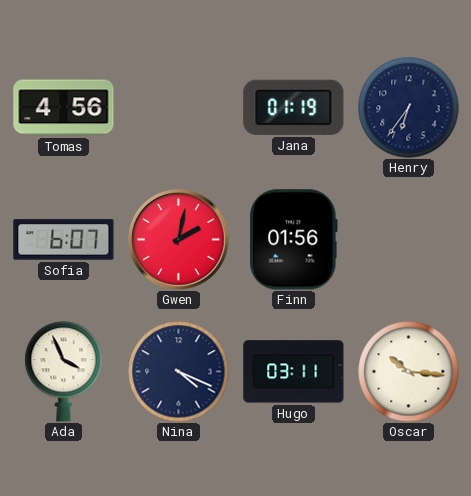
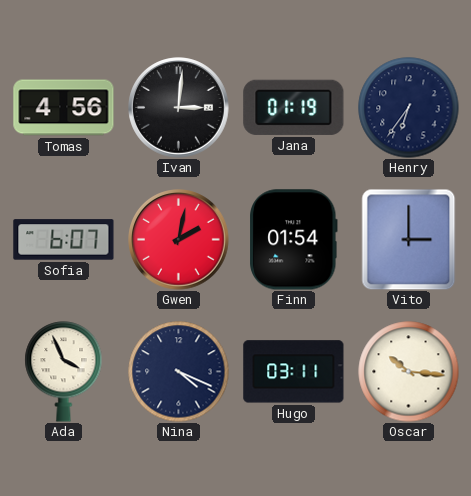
Ivan: none -> 3:01
Finn: 01:56 -> 01:54
Vito: none -> 3:00
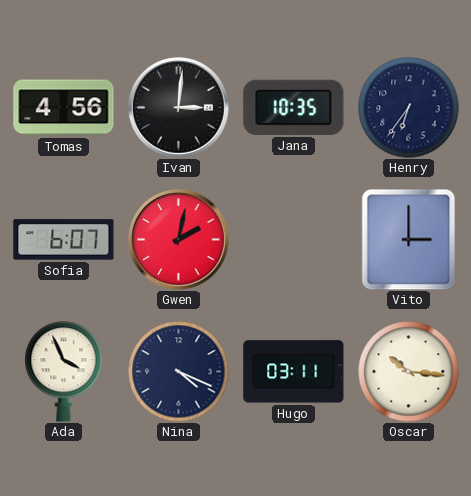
Jana: 01:19 -> 10:35
Finn: 01:54 -> none
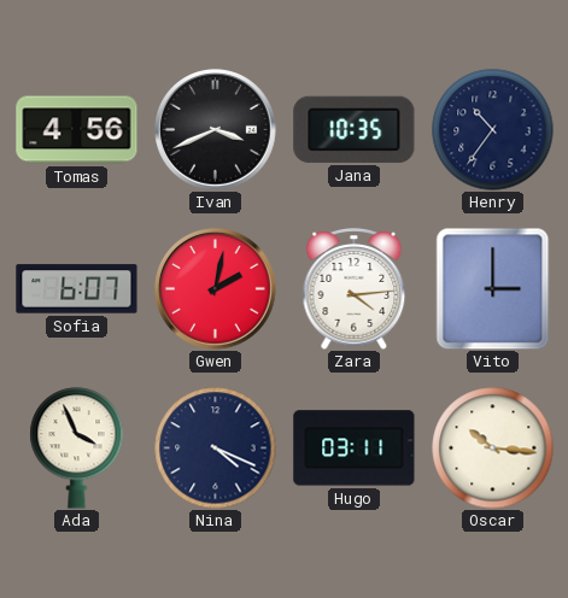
Ivan: 3:01 -> 3:41
Henry: 6:36 -> 10:36
Zara: none -> 4:14
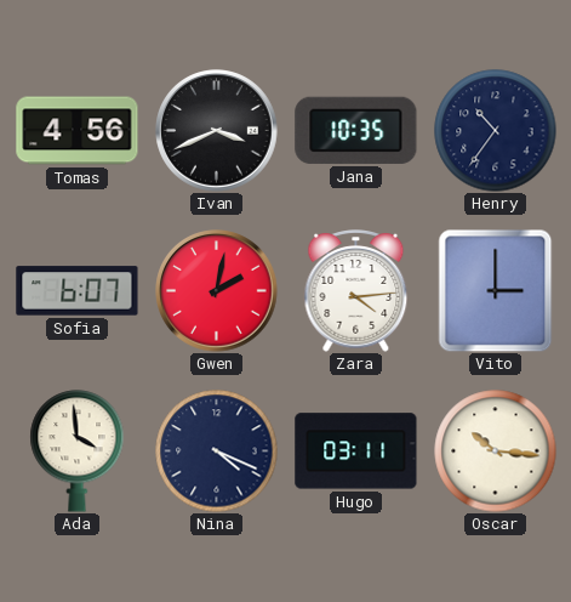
Ada: 3:56 -> 3:59
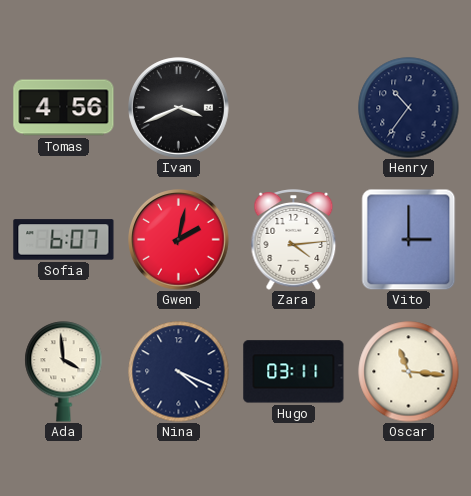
Jana: 10:35 -> none
Oscar: 10:16 -> 11:16
